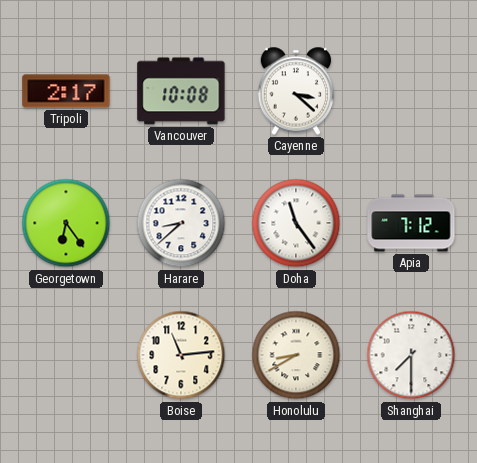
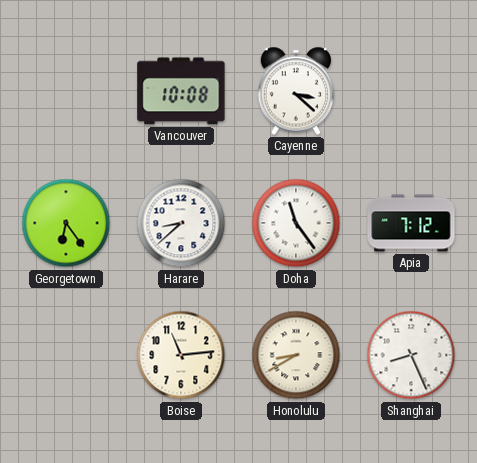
Tripoli: 2:17 -> none
Shanghai: 7:30 -> 8:26
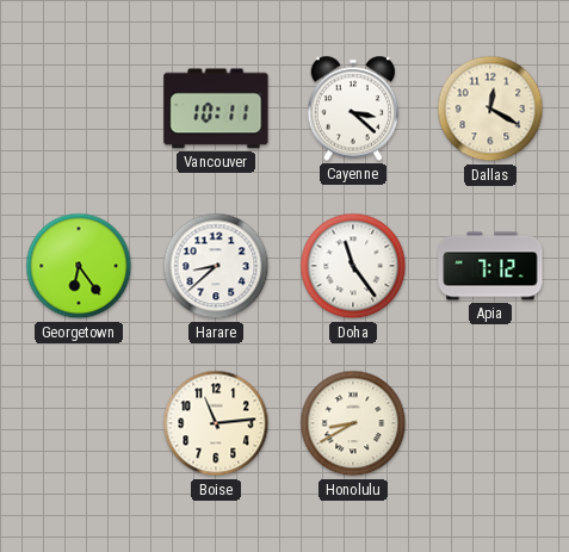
Vancouver: 10:08 -> 10:11
Dallas: none -> 12:20
Shanghai: 8:26 -> none
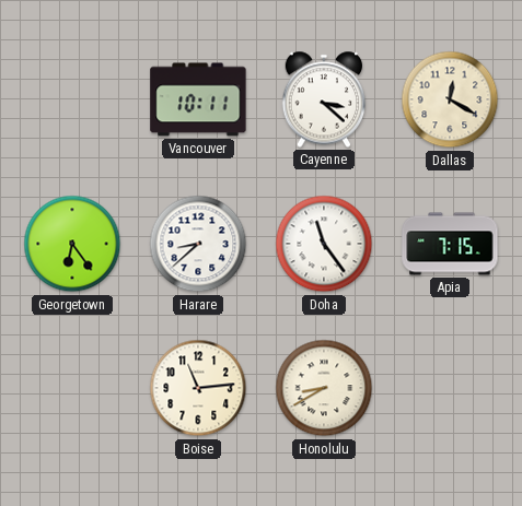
Apia: 7:12 -> 7:15
